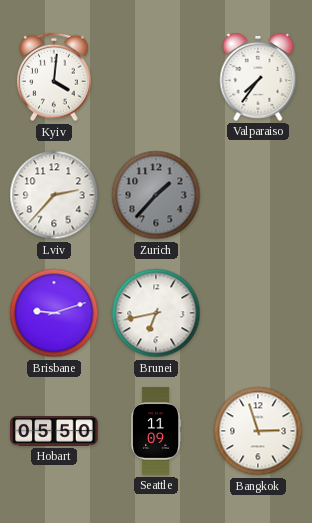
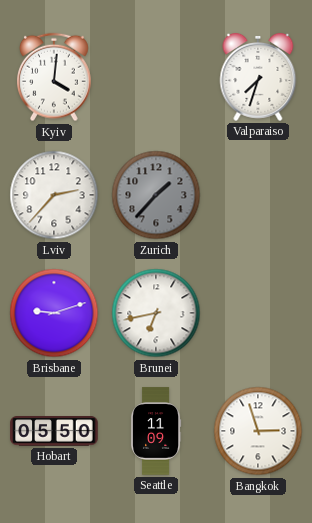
Valparaiso: 7:36 -> 7:33
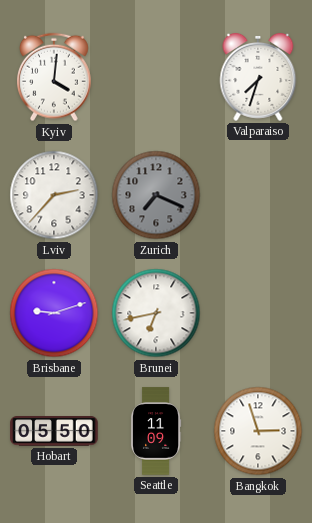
Zurich: 1:37 -> 7:19
